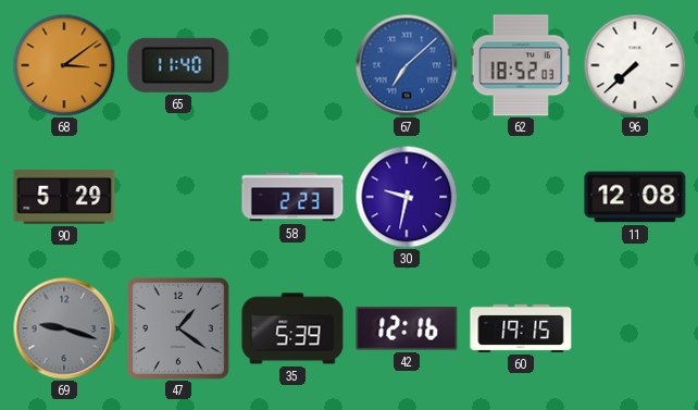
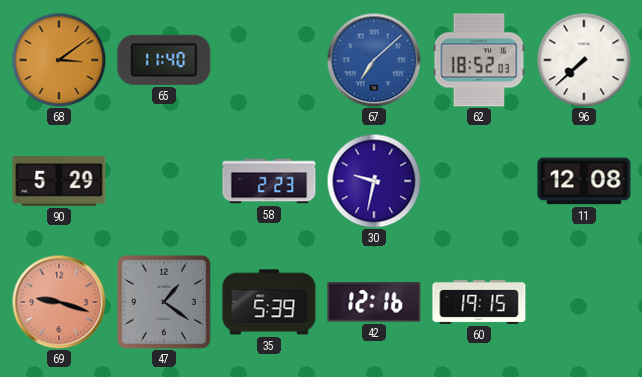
69 dial: grey -> salmon
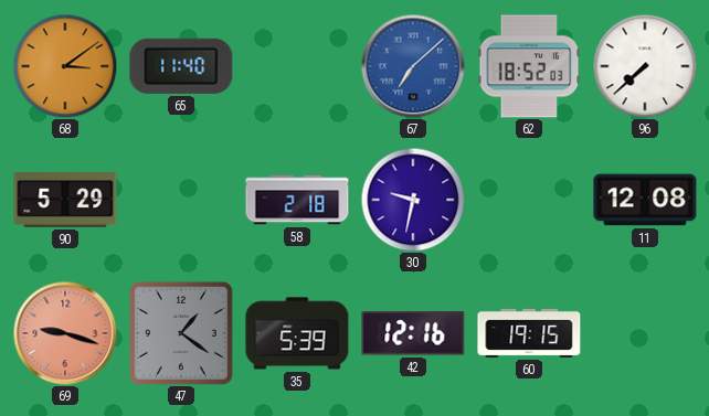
58: 2:23 -> 2:18
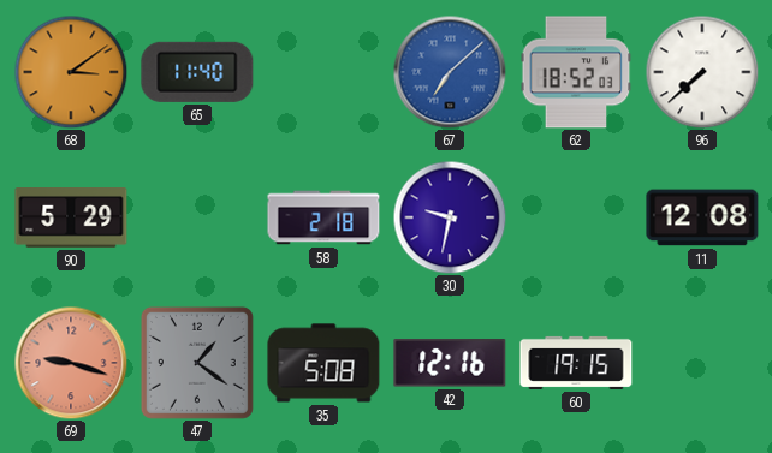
35: 5:39 -> 5:08
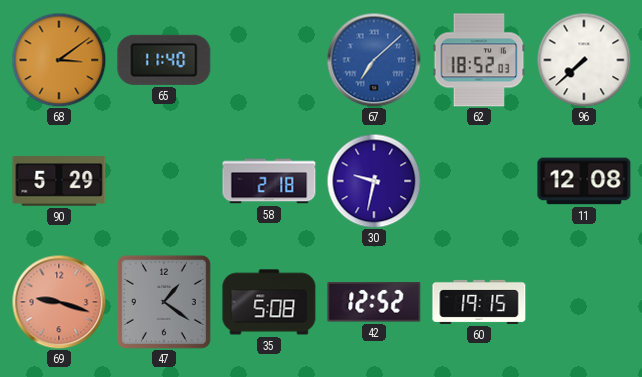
42: 12:16 -> 12:52
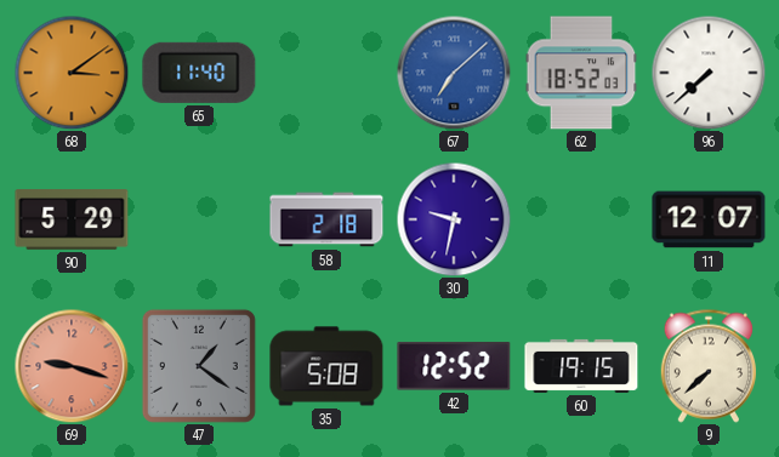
11: 12:08 -> 12:07
9: none -> 7:38
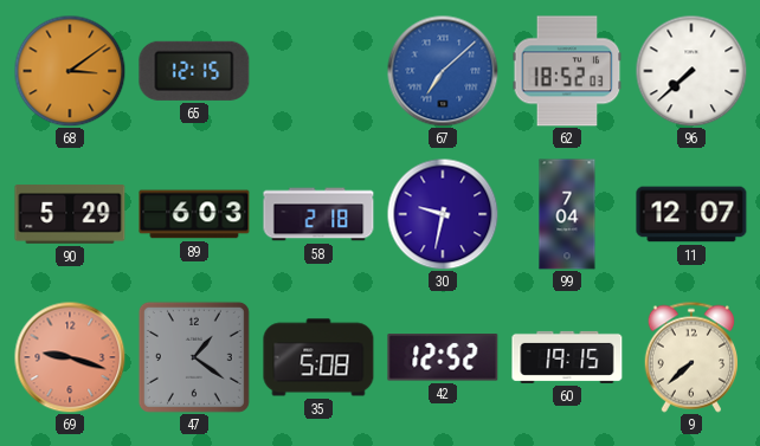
65: 11:40 -> 12:15
89: none -> 6:03
99: none -> 7:04
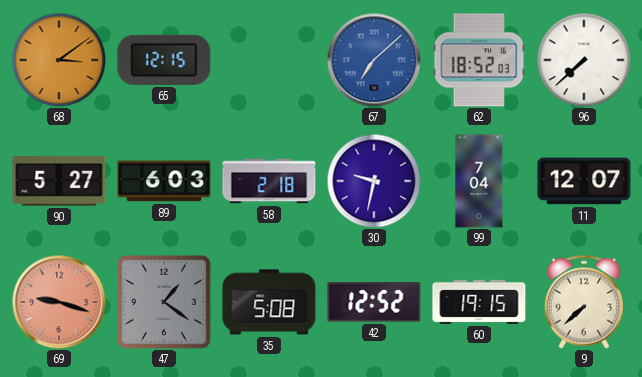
90: 5:29 -> 5:27
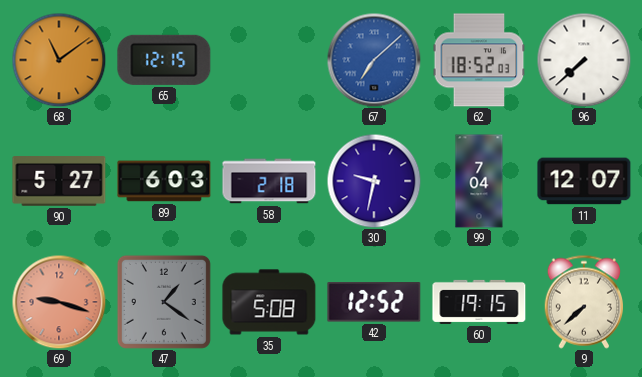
68: 3:09 -> 11:09
